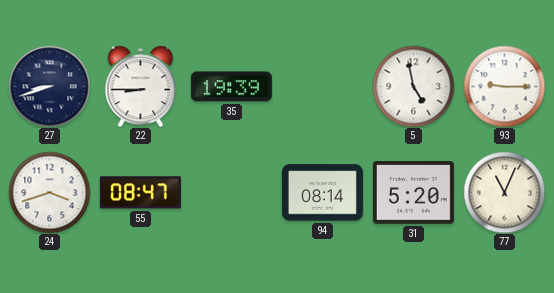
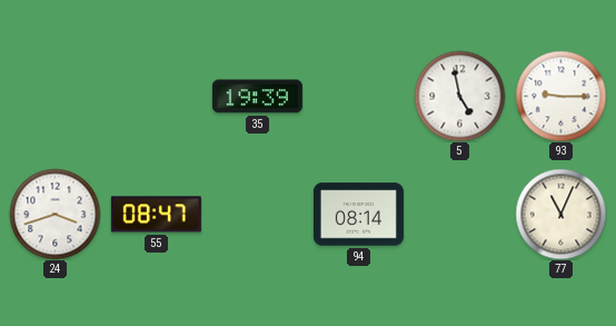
27: 8:42 -> none
22: 8:45 -> none
31: 5:20 -> none
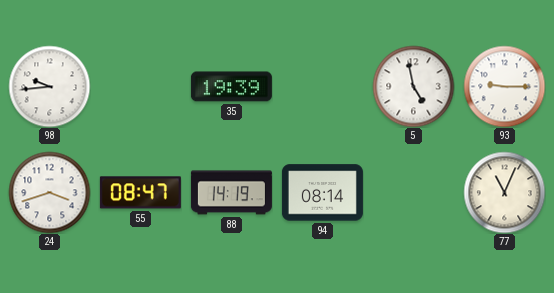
98: none -> 9:44
88: none -> 14:19
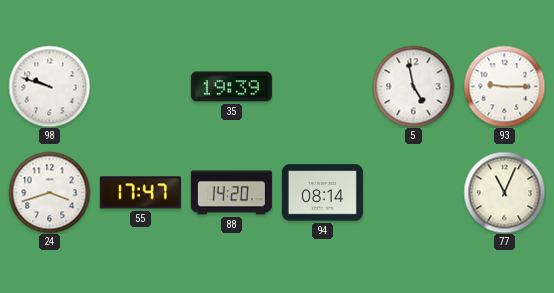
98: 9:44 -> 9:48
55: 08:47 -> 17:47
88: 14:19 -> 14:20
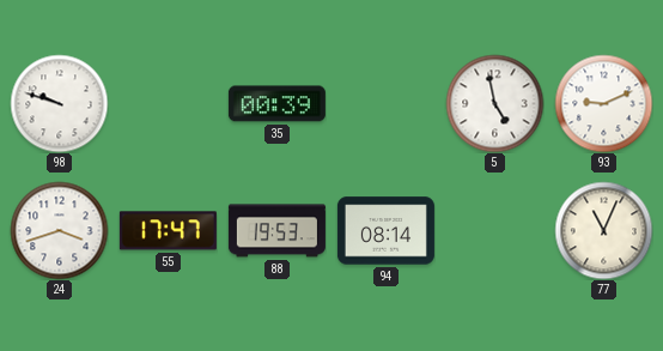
35: 19:39 -> 00:39
93: 9:15 -> 9:11
88: 14:20 -> 19:53
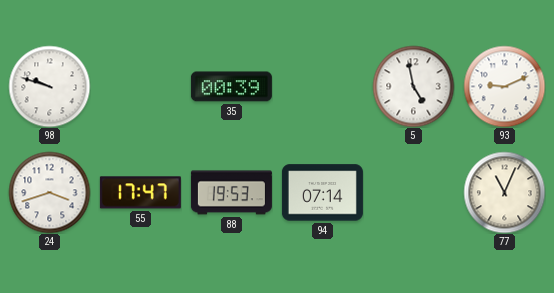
94: 08:14 -> 07:14
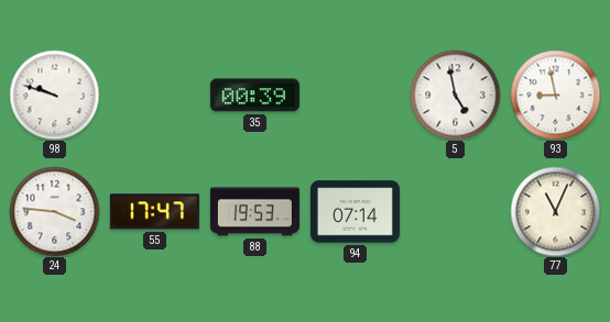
93: 9:11 -> 8:58
24: 3:42 -> 3:46
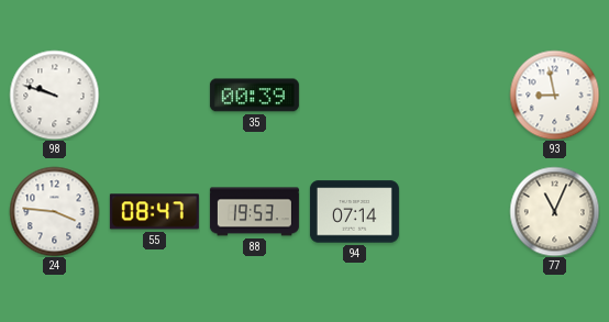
5: 4:58 -> none
55: 17:47 -> 08:47
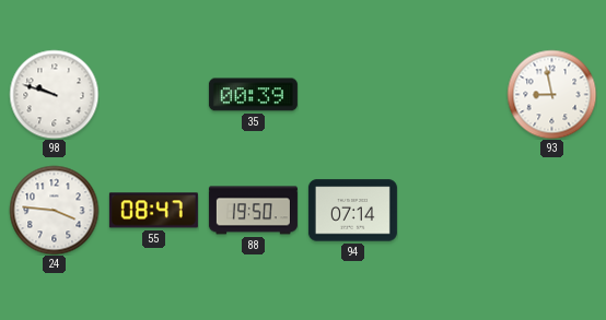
88: 19:53 -> 19:50
77: 11:04 -> none
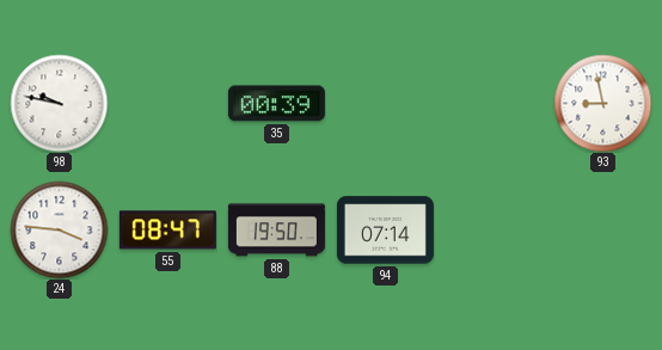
98: 9:48 -> 9:47
